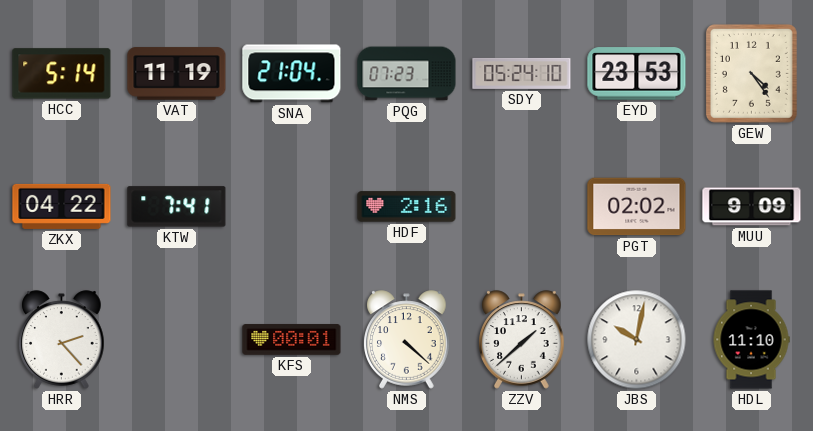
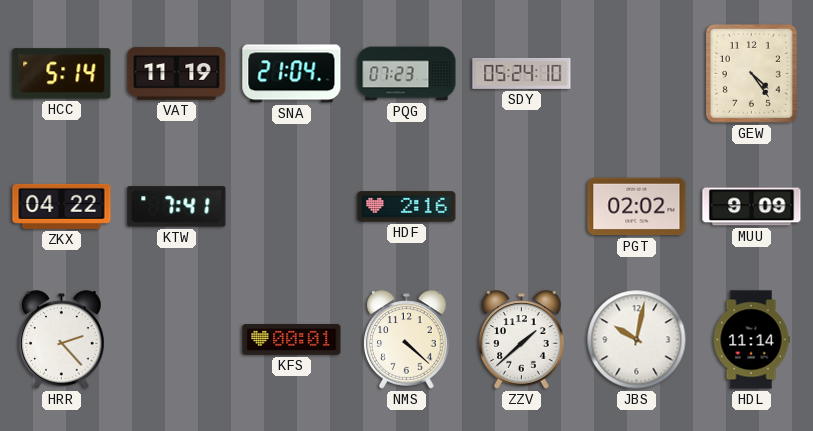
EYD: 23:53 -> none
HDL: 11:10 -> 11:14
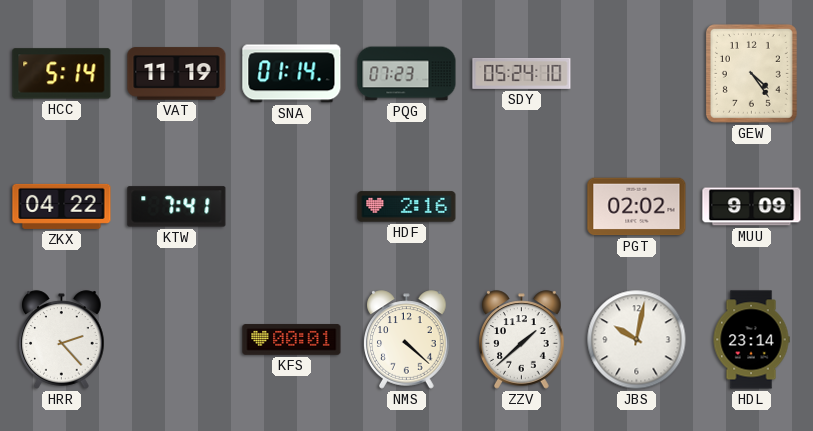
SNA: 21:04 -> 01:14
HDL: 11:14 -> 23:14
